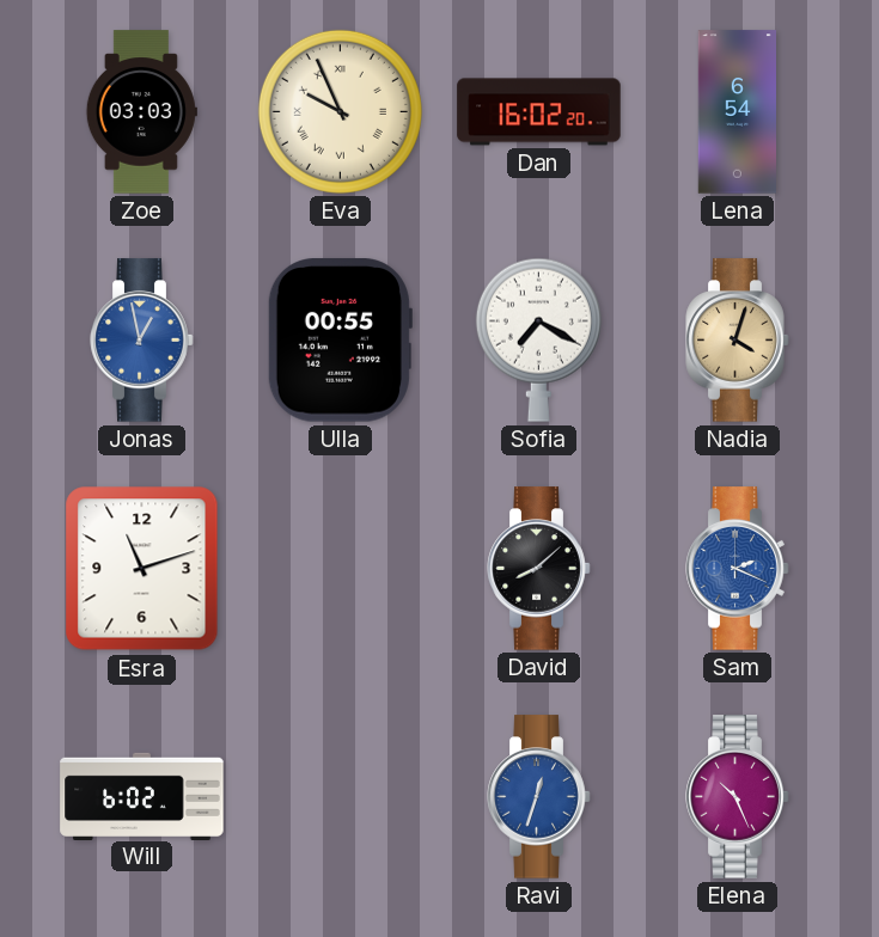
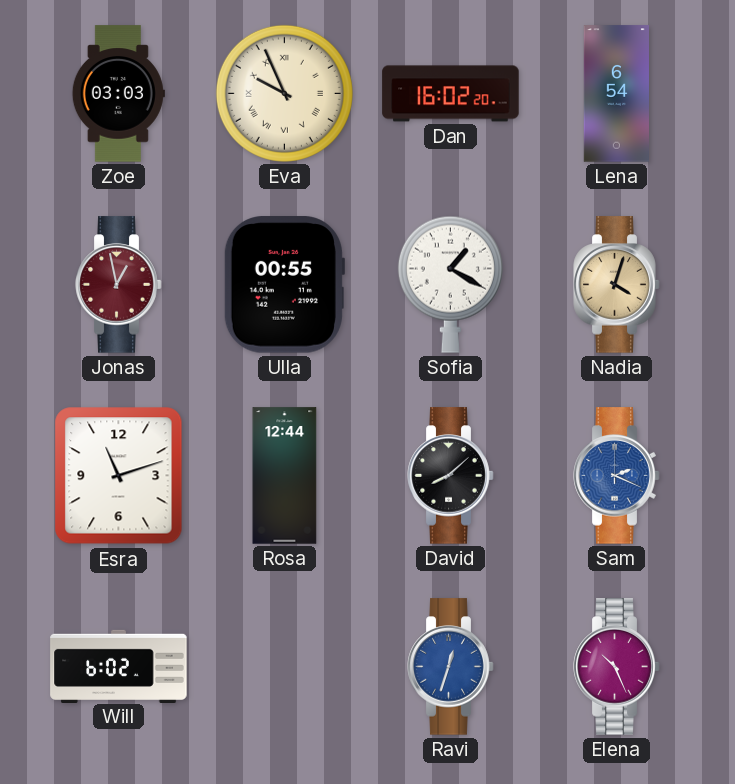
Jonas dial: blue -> burgundy
Sofia: 7:20 -> 1:20
Rosa: none -> 12:44
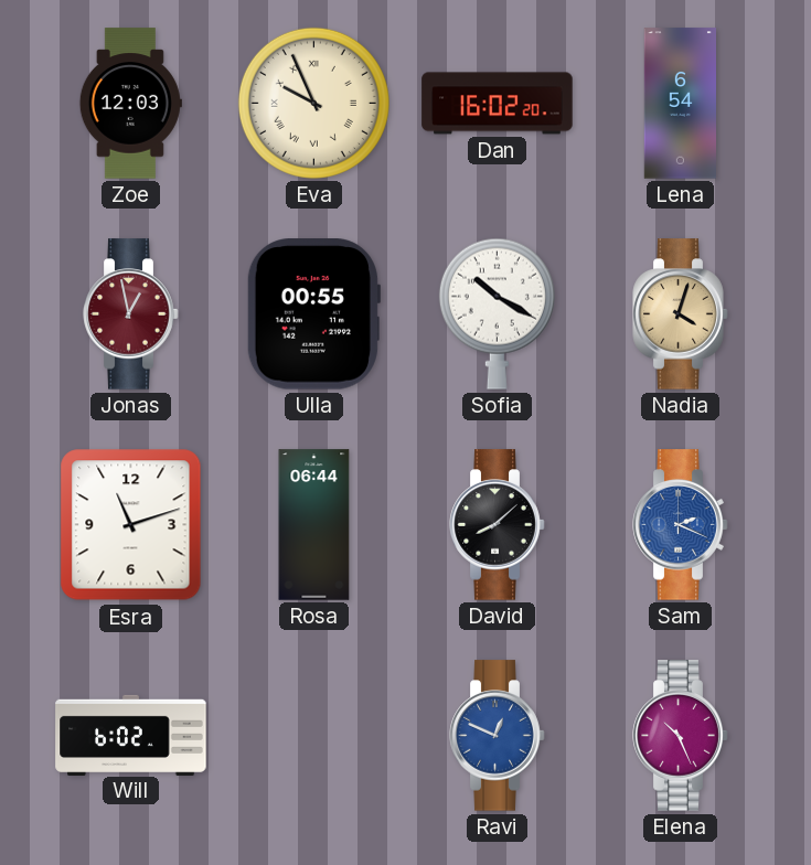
Zoe: 03:03 -> 12:03
Sofia: 1:20 -> 10:20
Rosa: 12:44 -> 06:44
Ravi: 12:33 -> 12:49
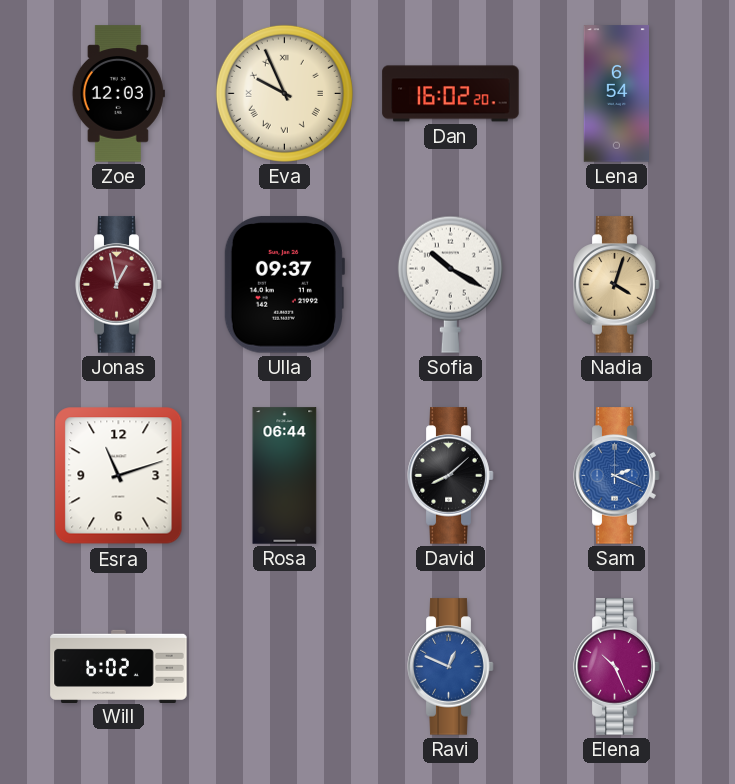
Ulla: 00:55 -> 09:37
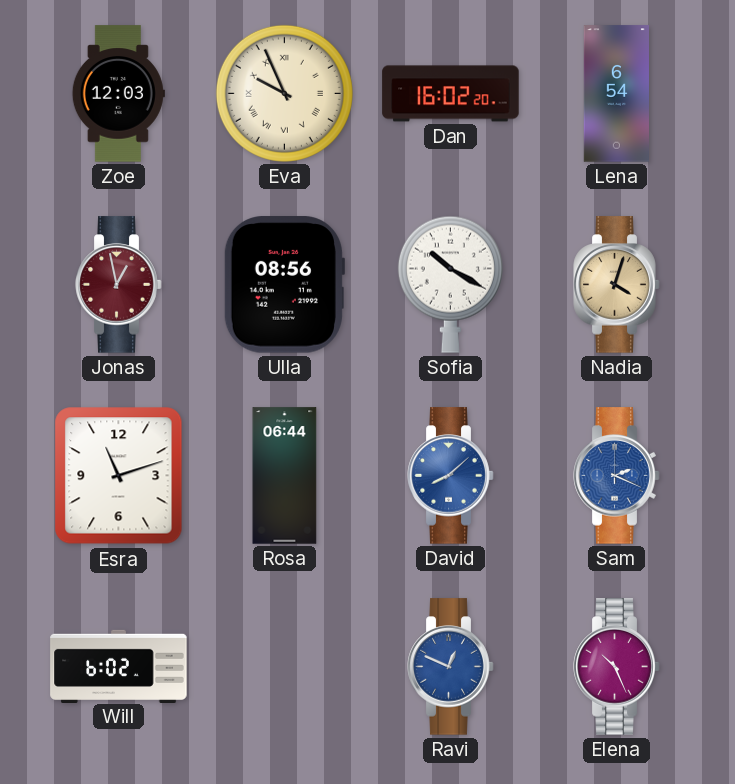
Ulla: 09:37 -> 08:56
David dial: black -> blue
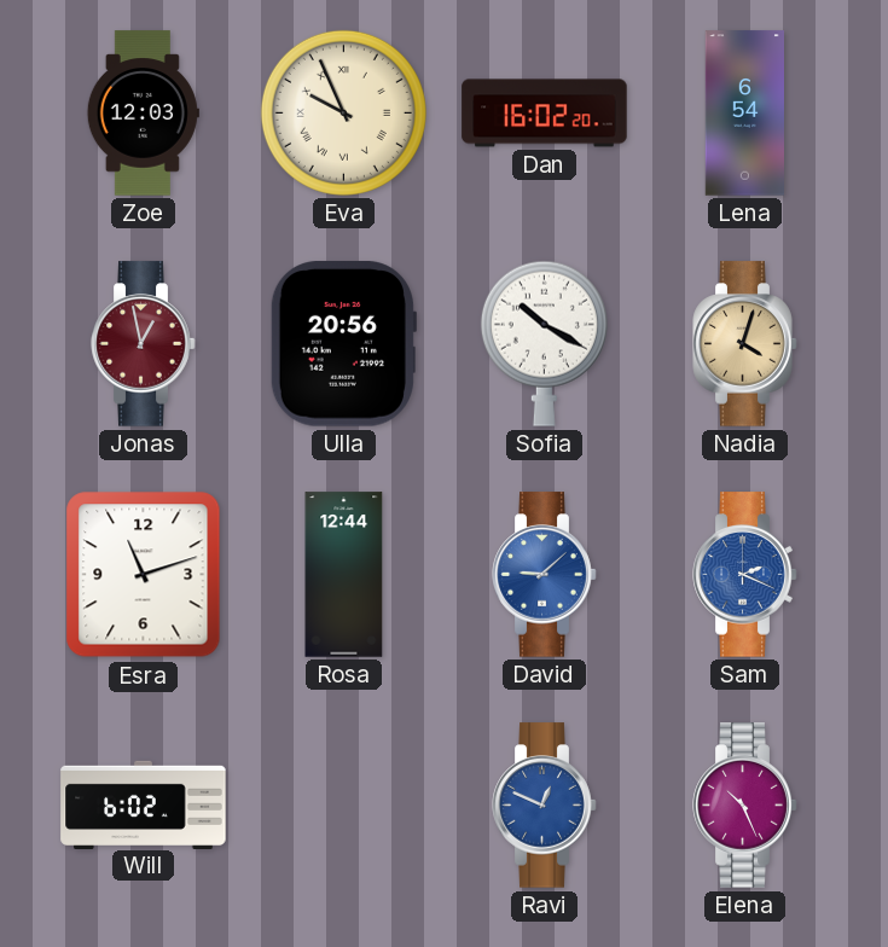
Ulla: 08:56 -> 20:56
Rosa: 06:44 -> 12:44
David: 8:08 -> 9:08
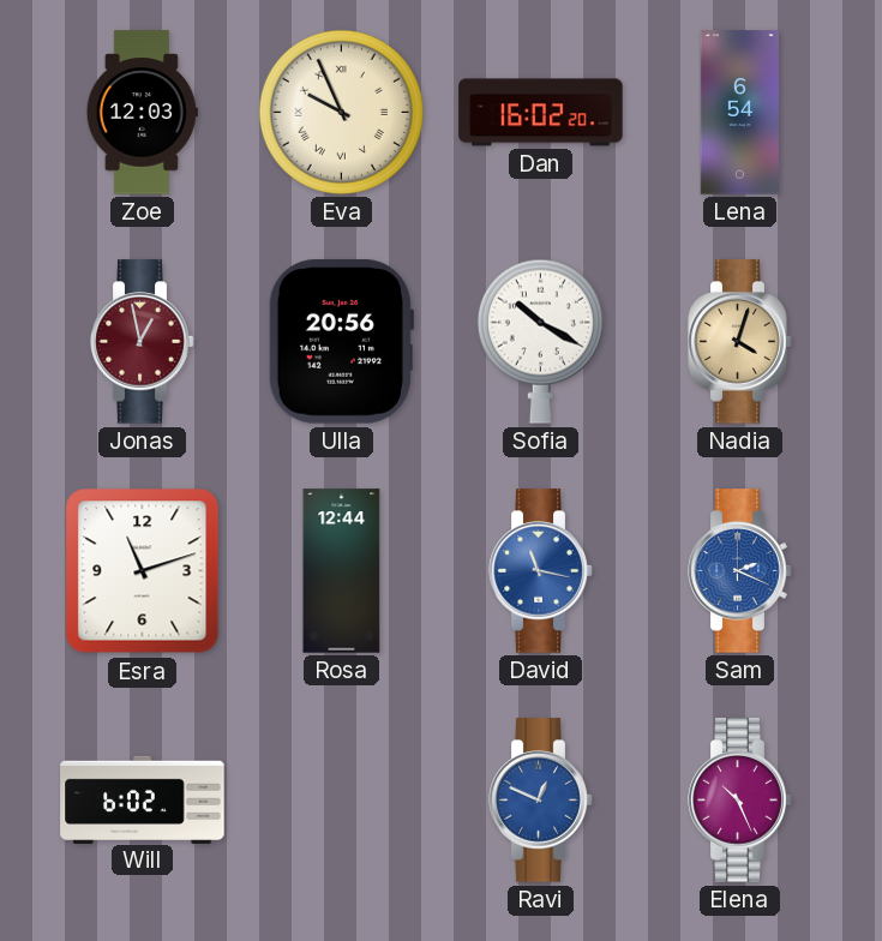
David: 9:08 -> 11:17
